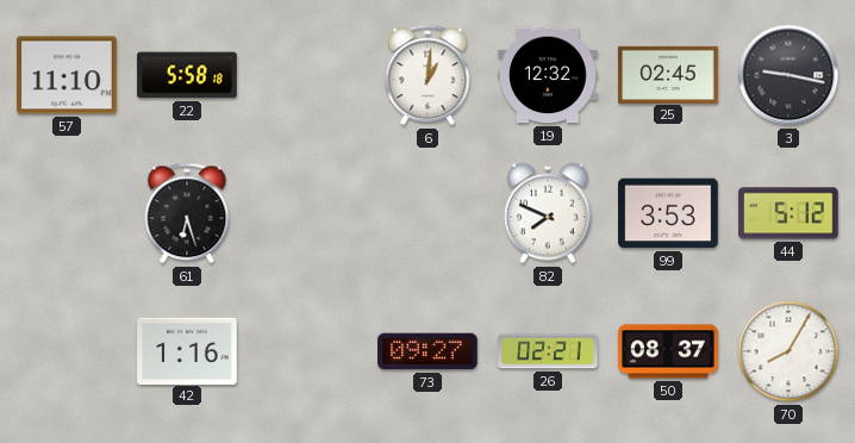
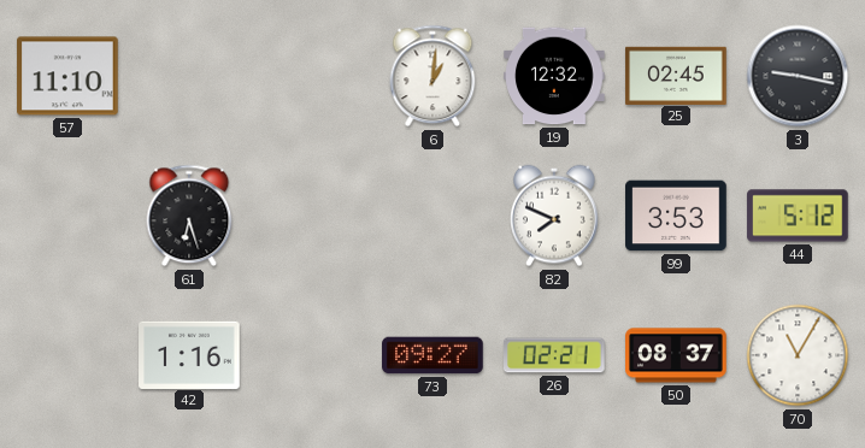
22: 5:58 -> none
70: 8:05 -> 11:05
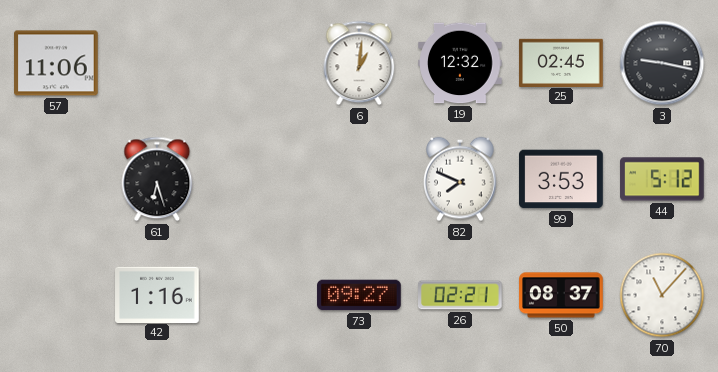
57: 11:10 -> 11:06
70: 11:05 -> 11:07
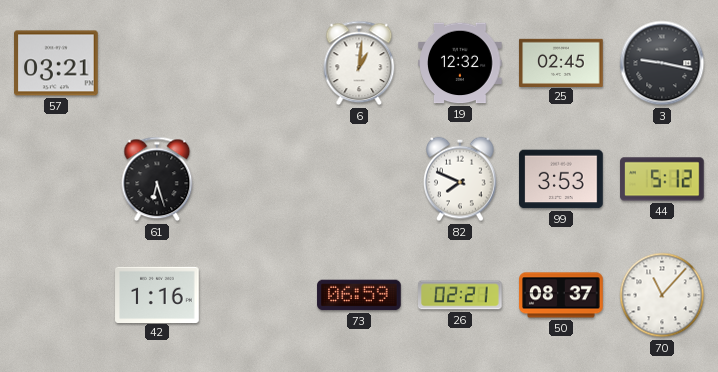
57: 11:06 -> 03:21
73: 09:27 -> 06:59
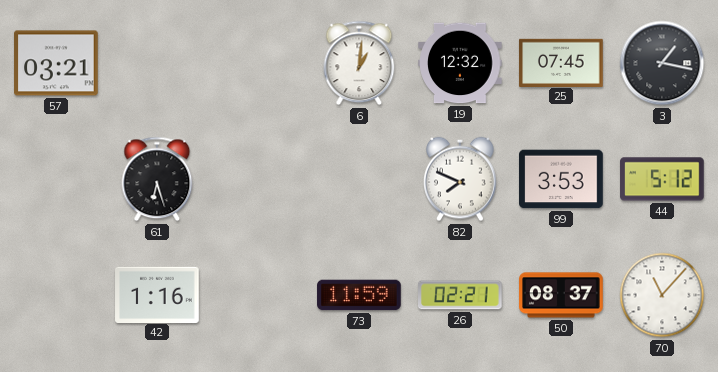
25: 02:45 -> 07:45
3: 9:17 -> 1:17
73: 06:59 -> 11:59
